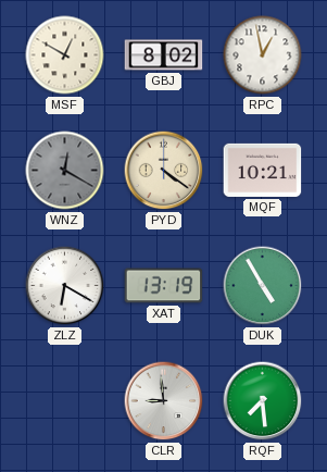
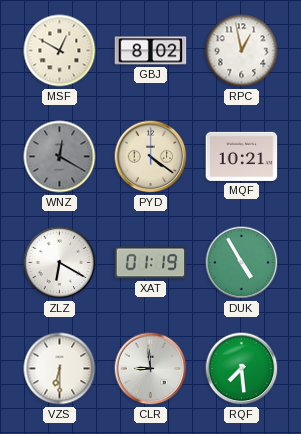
XAT: 13:19 -> 01:19
VZS: none -> 6:30
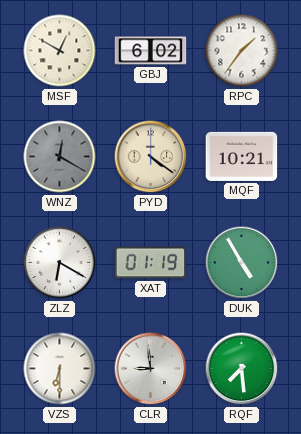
GBJ: 8:02 -> 6:02
RPC: 12:58 -> 1:36
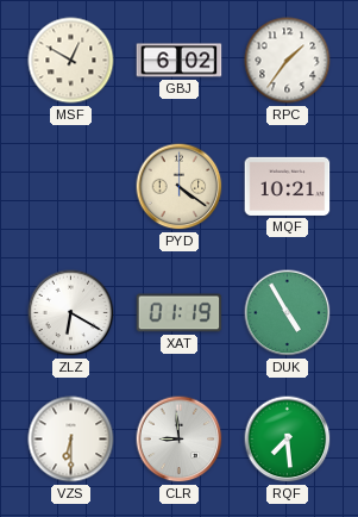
WNZ: 12:20 -> none
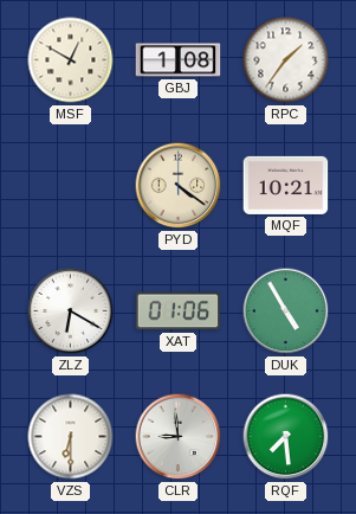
GBJ: 6:02 -> 1:08
XAT: 01:19 -> 01:06
